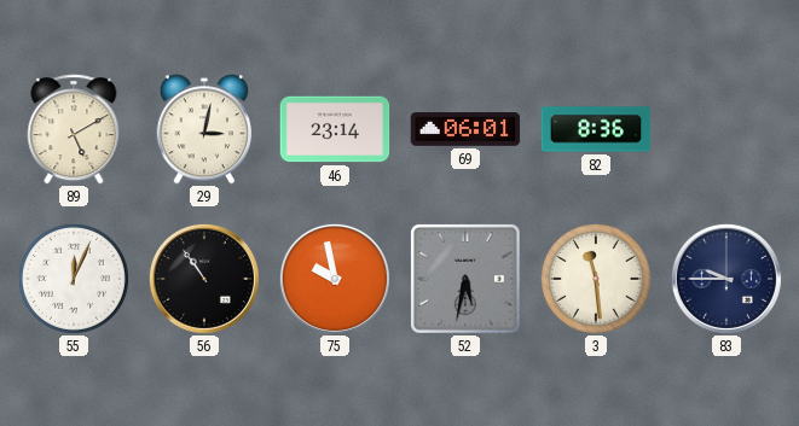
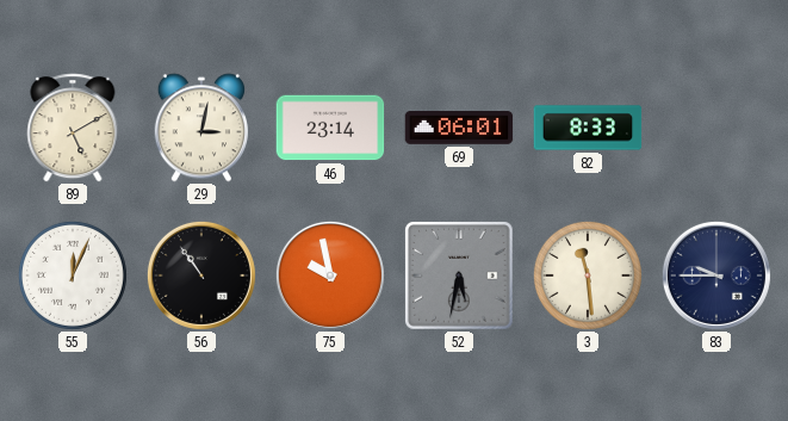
82: 8:36 -> 8:33
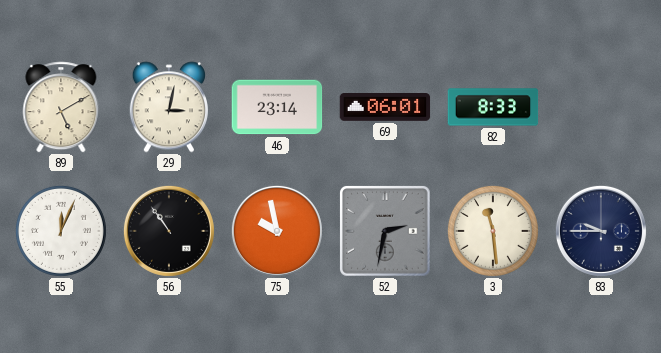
52: 5:32 -> 2:32
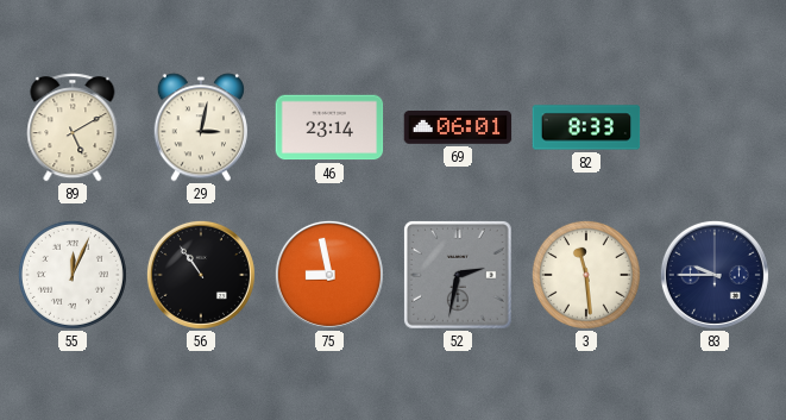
75: 9:58 -> 8:58
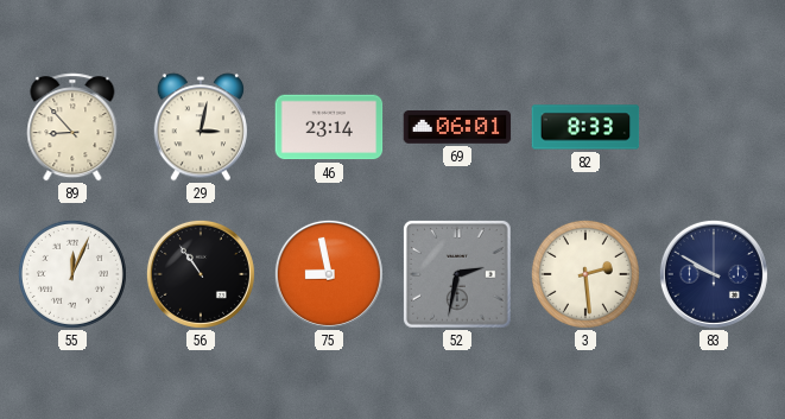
89: 5:10 -> 8:53
3: 11:29 -> 2:29
83: 9:45 -> 9:50
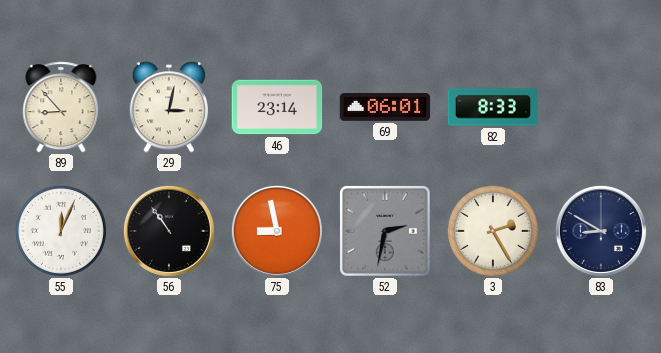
3: 2:29 -> 2:25
83: 9:50 -> 8:50
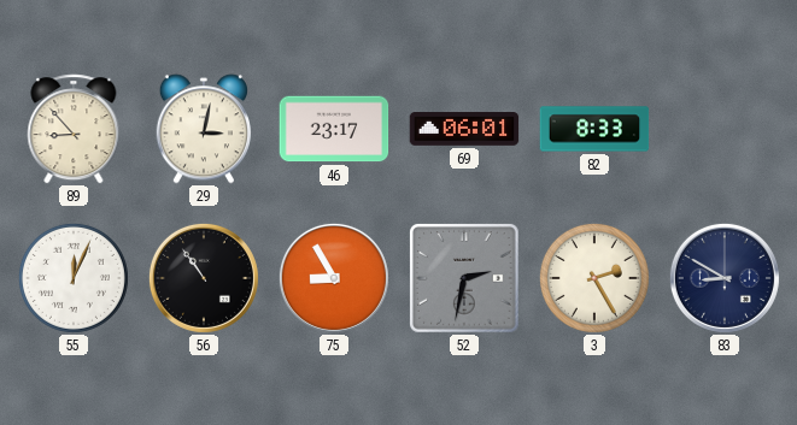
46: 23:14 -> 23:17
75: 8:58 -> 8:55
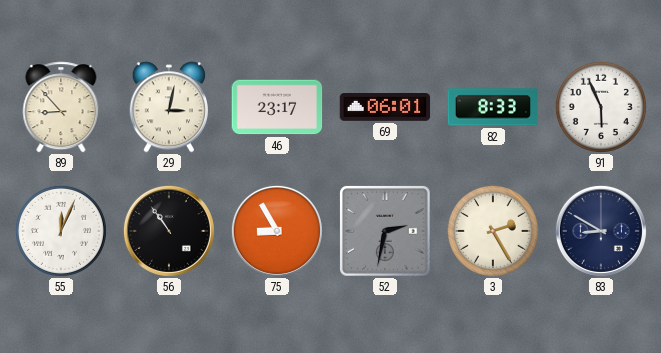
91: none -> 5:56
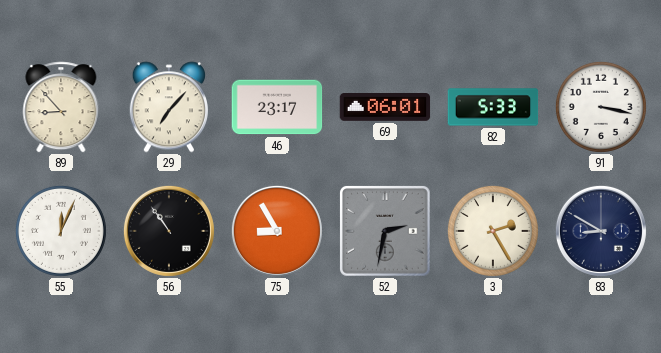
29: 3:02 -> 7:07
82: 8:33 -> 5:33
91: 5:56 -> 3:17
